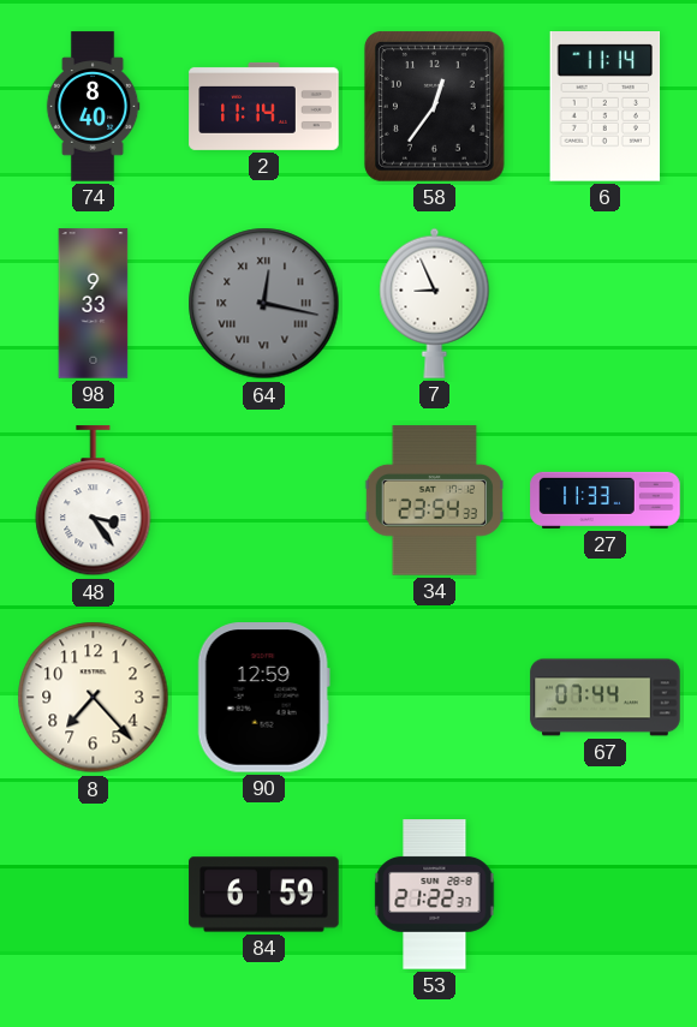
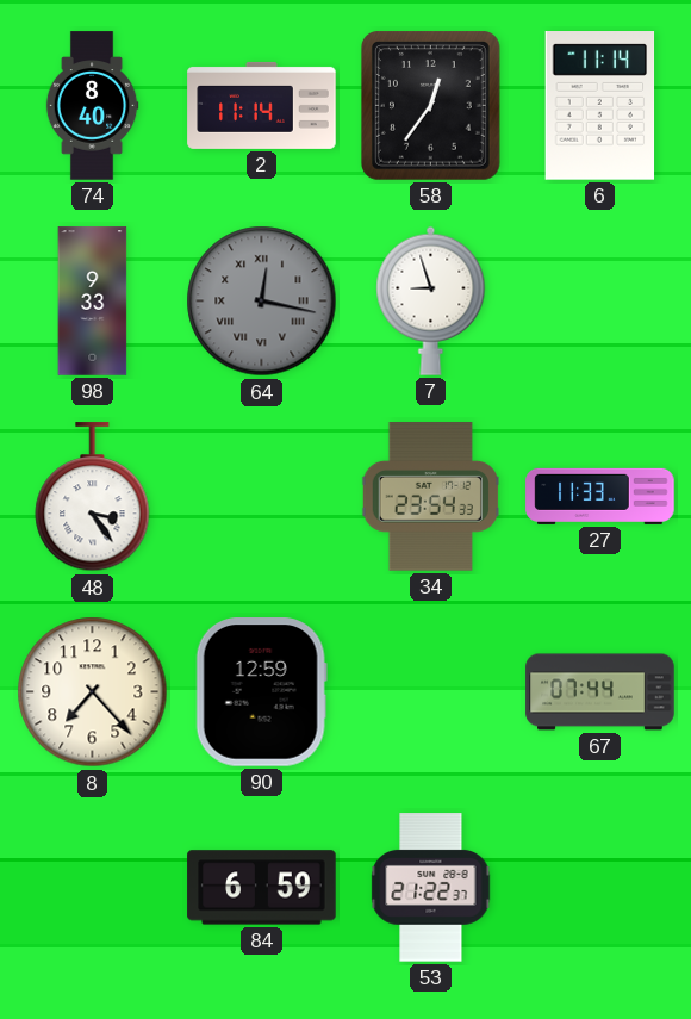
7: 8:56 -> 8:57
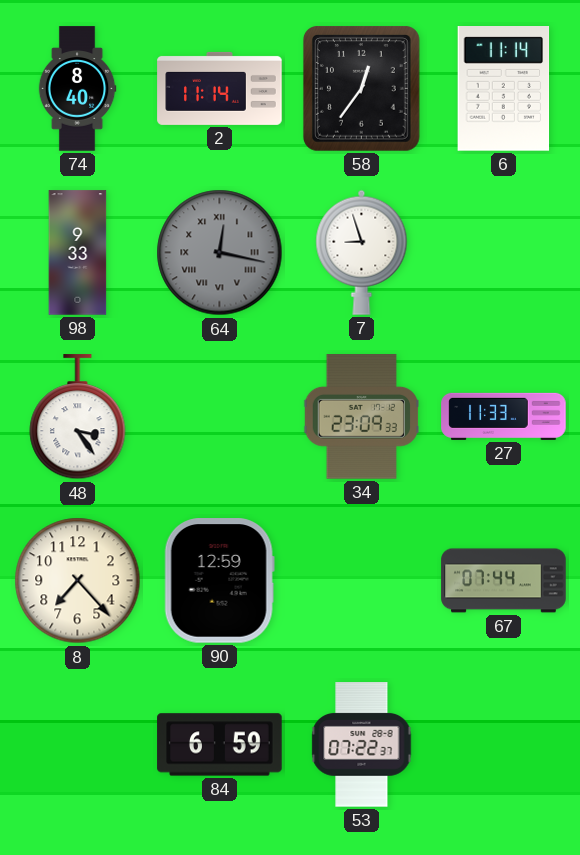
34: 23:54 -> 23:09
53: 21:22 -> 07:22
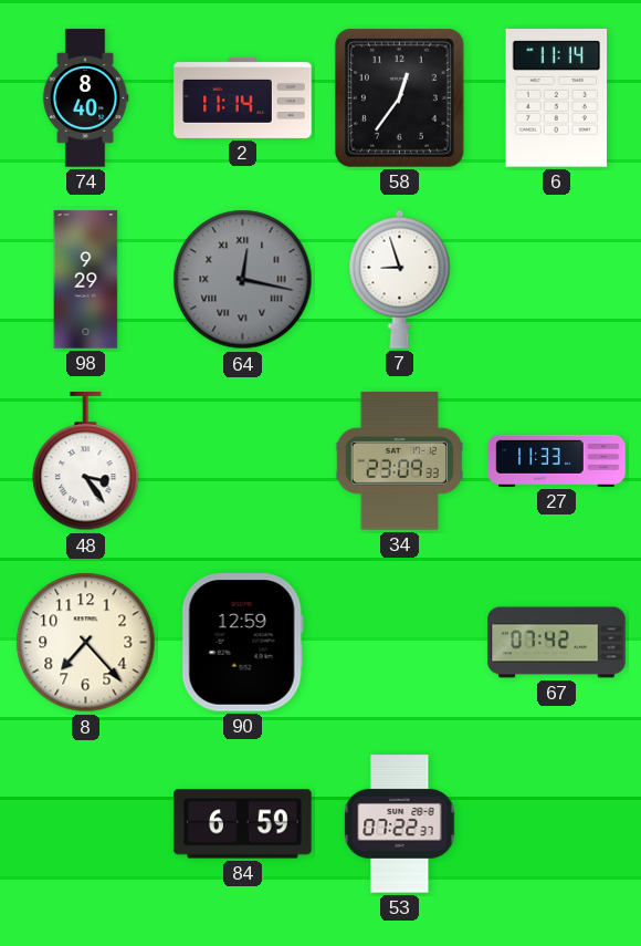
98: 9:33 -> 9:29
67: 07:44 -> 07:42
